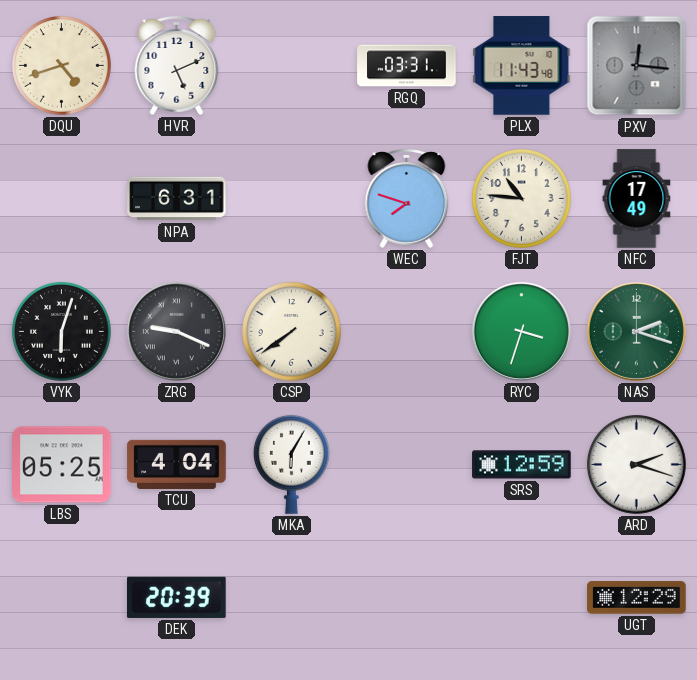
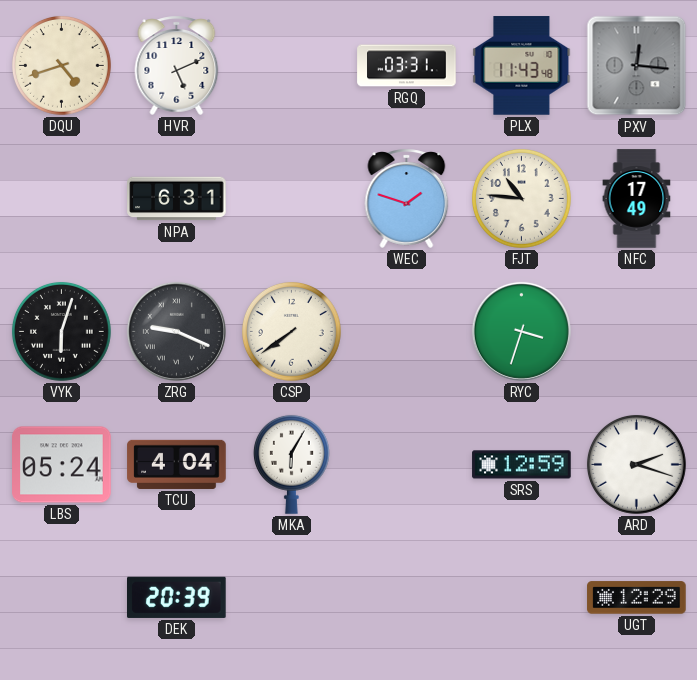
WEC: 7:48 -> 1:48
NAS: 2:18 -> none
LBS: 05:25 -> 05:24
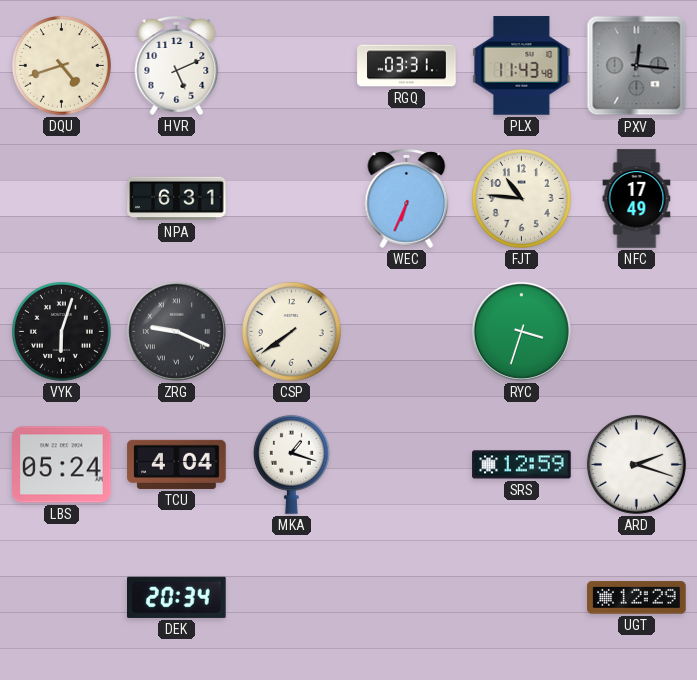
WEC: 1:48 -> 6:34
MKA: 6:05 -> 1:18
DEK: 20:39 -> 20:34
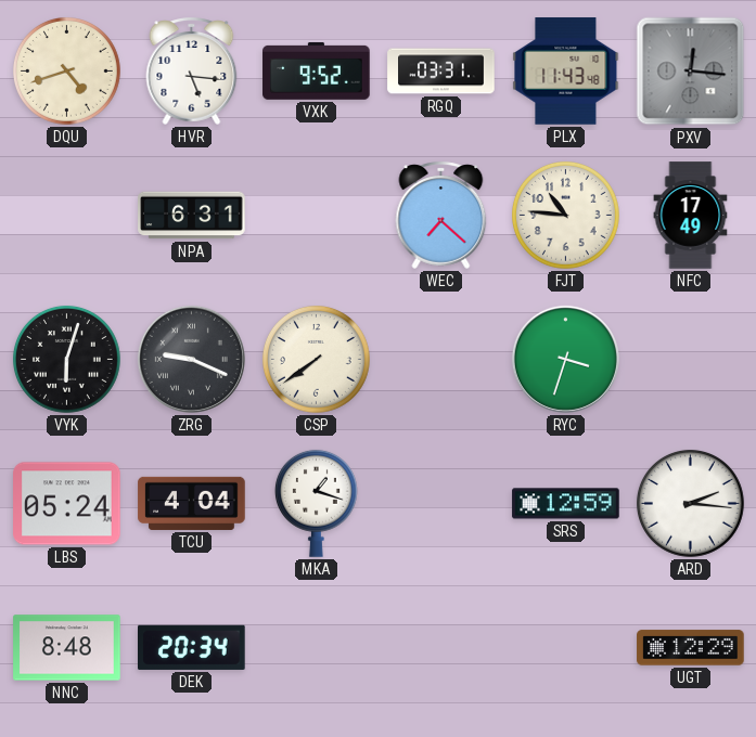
HVR: 5:11 -> 5:16
VXK: none -> 9:52
WEC: 6:34 -> 7:22
ARD: 2:18 -> 2:16
NNC: none -> 8:48
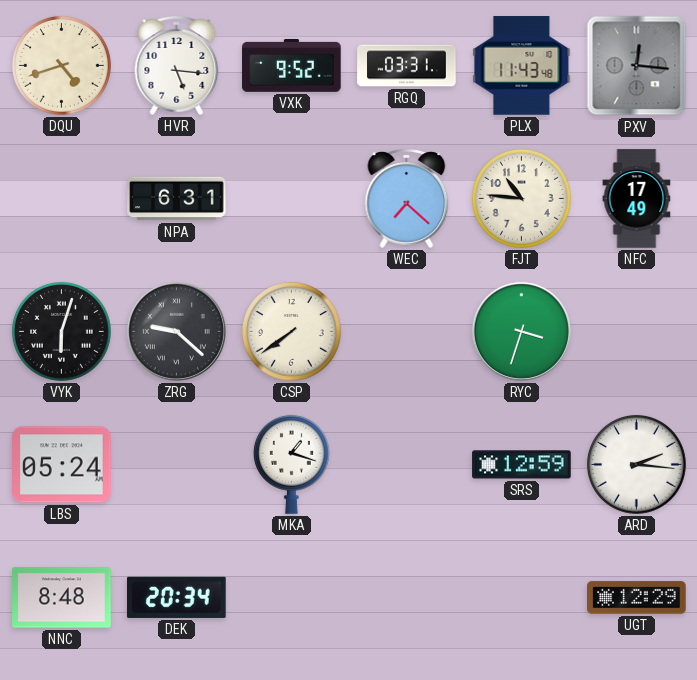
ZRG: 9:19 -> 9:22
TCU: 4:04 -> none
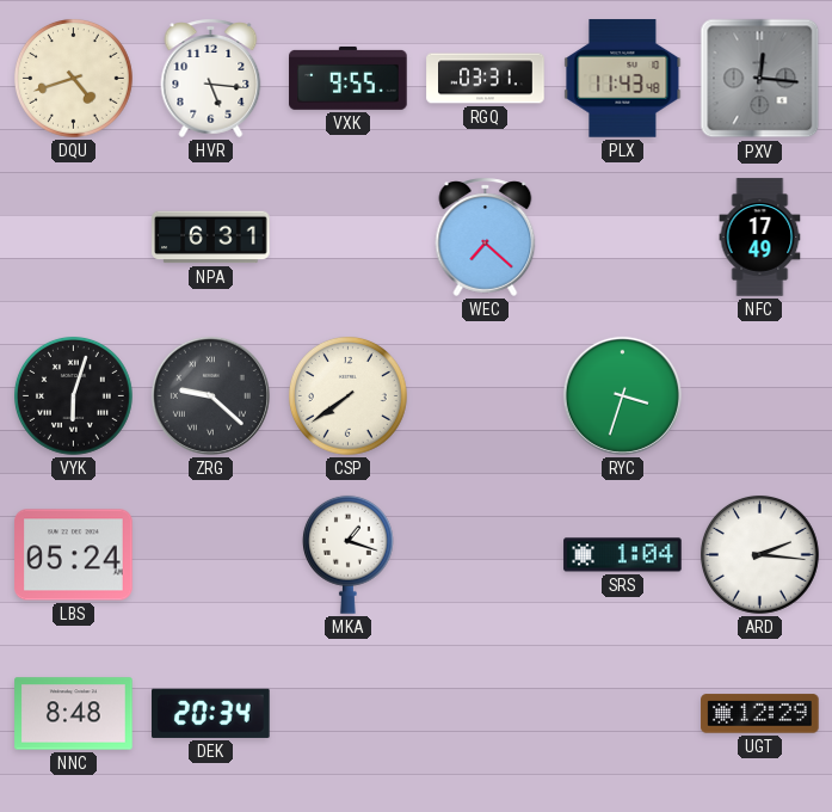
VXK: 9:52 -> 9:55
FJT: 10:46 -> none
SRS: 12:59 -> 1:04
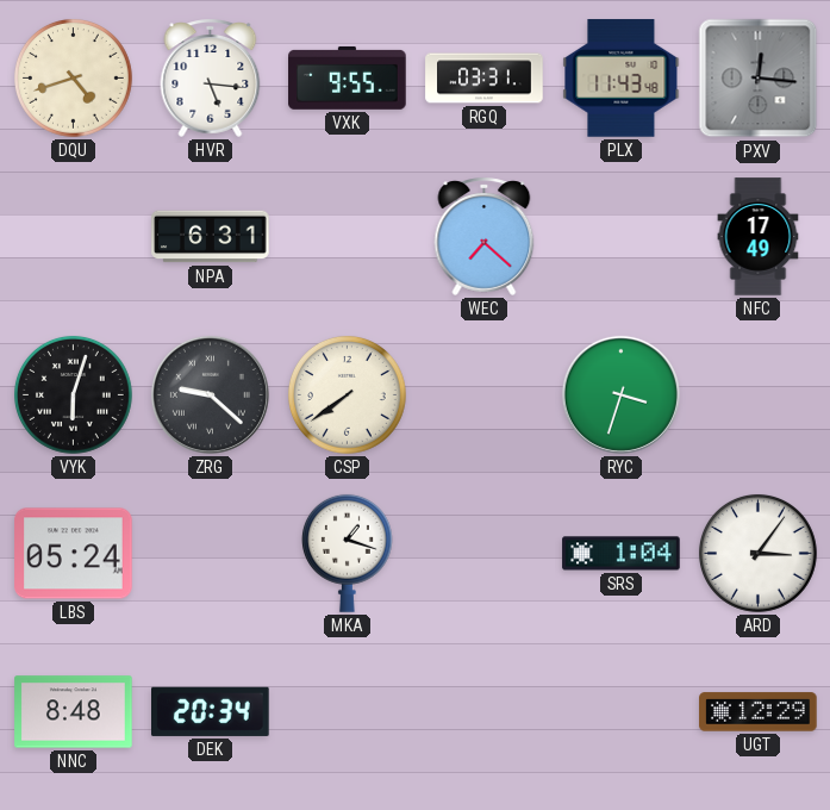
ARD: 2:16 -> 3:06
